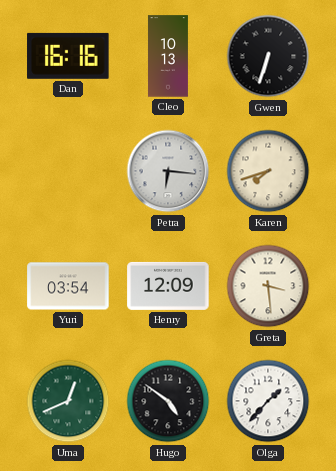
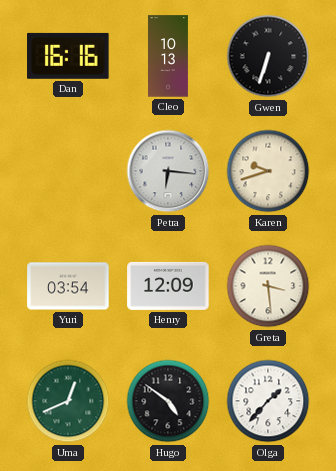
Karen: 7:42 -> 9:42
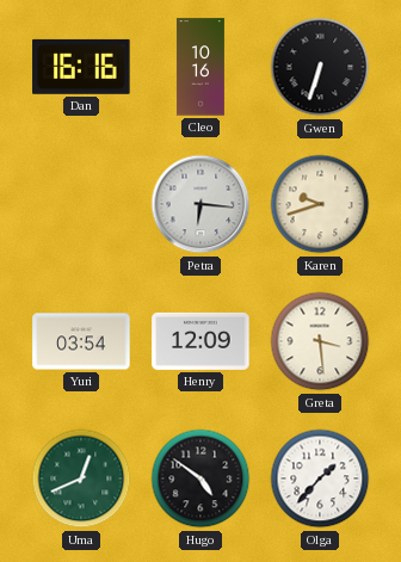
Cleo: 10:13 -> 10:16
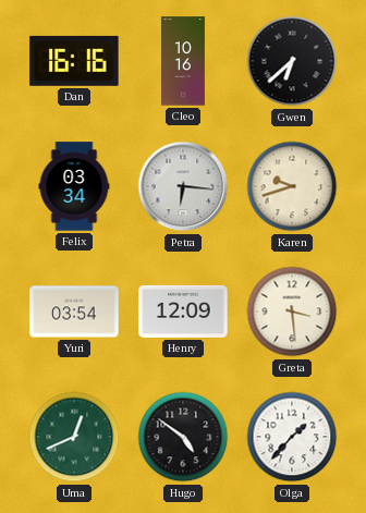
Gwen: 6:33 -> 6:38
Felix: none -> 03:34
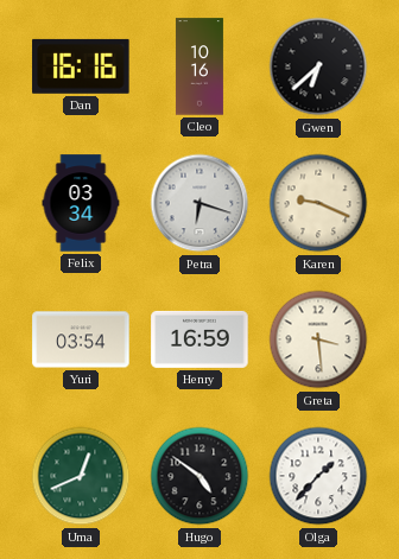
Petra: 6:16 -> 6:18
Karen: 9:42 -> 9:19
Henry: 12:09 -> 16:59
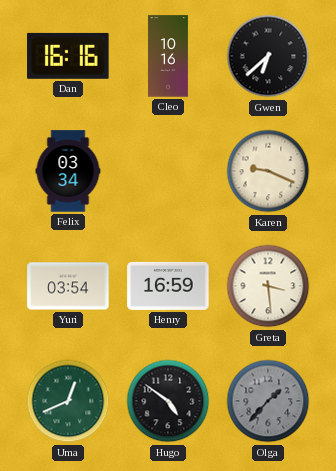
Petra: 6:18 -> none
Olga dial: white -> grey
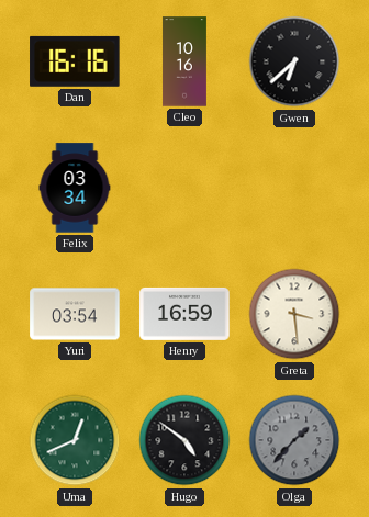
Karen: 9:19 -> none
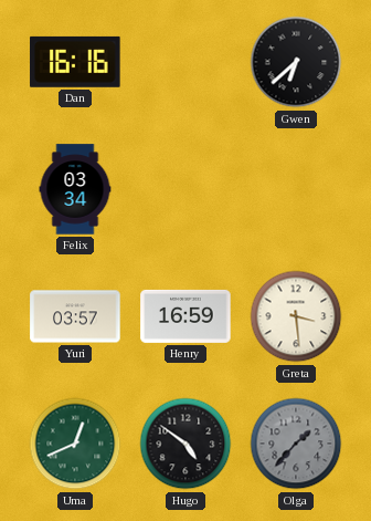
Cleo: 10:16 -> none
Yuri: 03:54 -> 03:57
